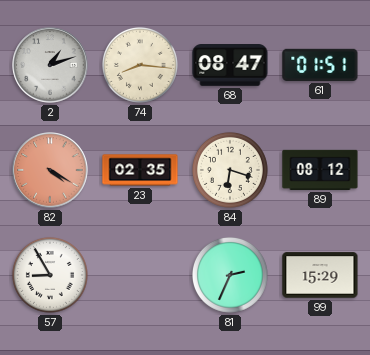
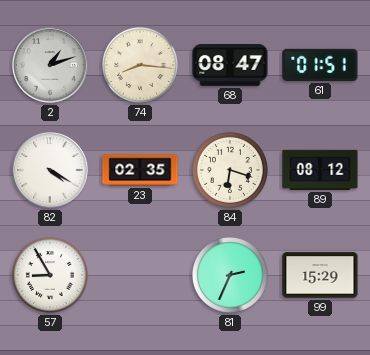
82 dial: salmon -> white
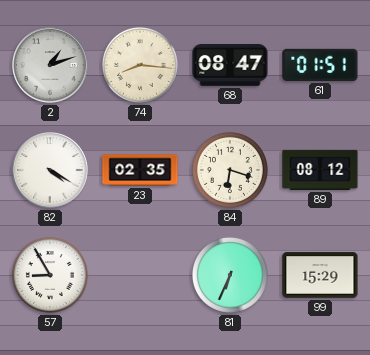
81: 2:34 -> 6:34
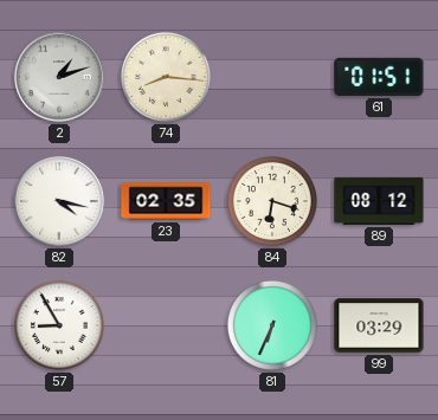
68: 08:47 -> none
82: 4:20 -> 4:17
99: 15:29 -> 03:29
